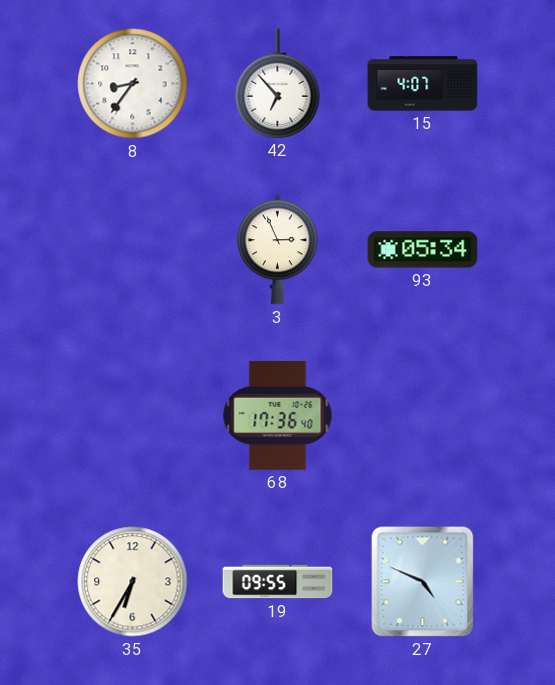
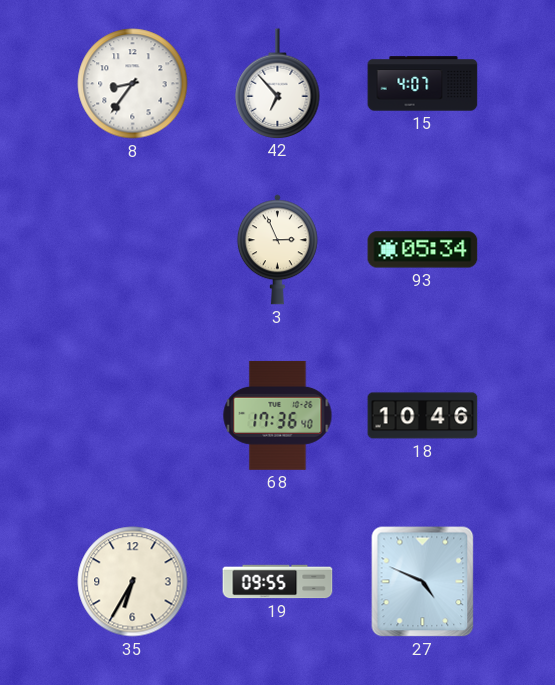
18: none -> 10:46
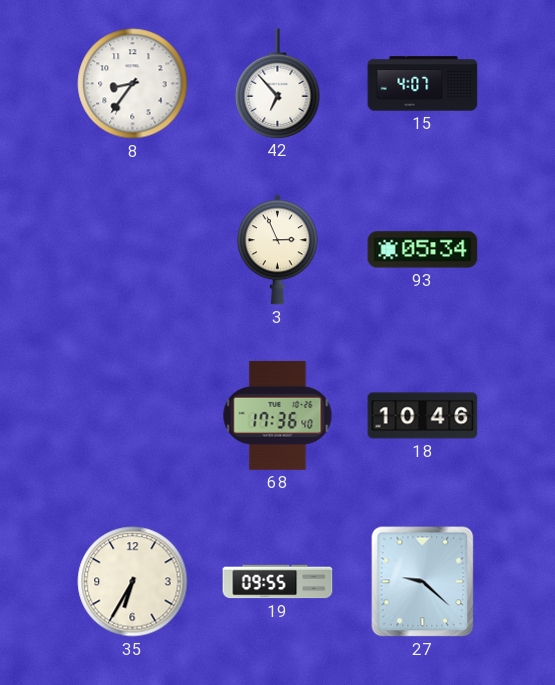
27: 4:49 -> 9:22
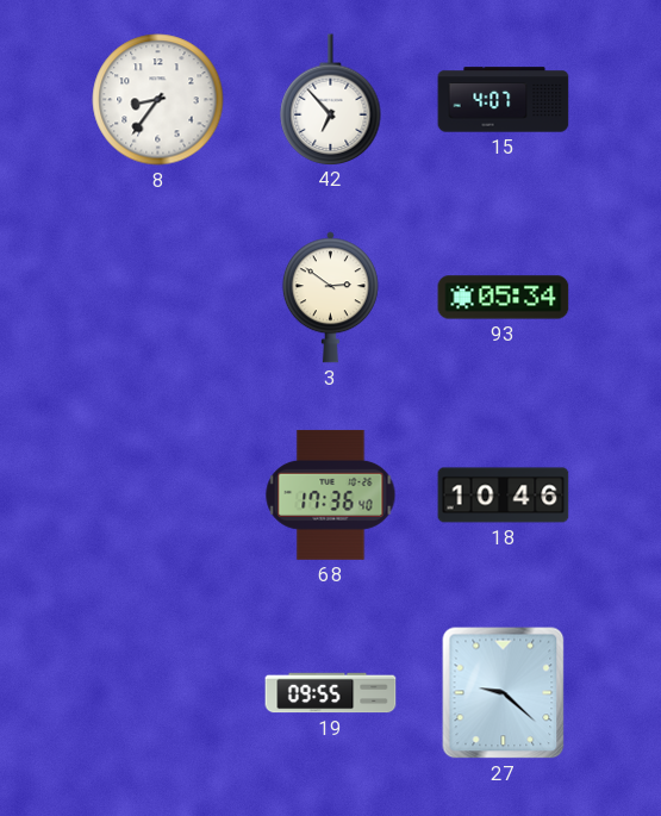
3: 2:56 -> 2:51
35: 6:35 -> none
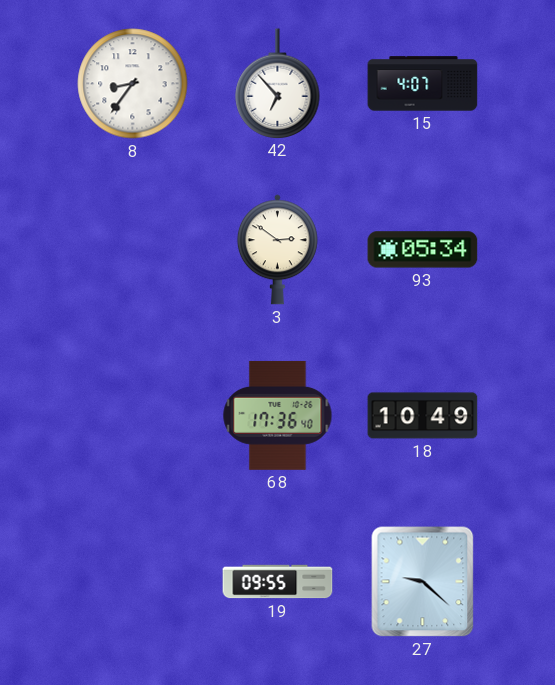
18: 10:46 -> 10:49
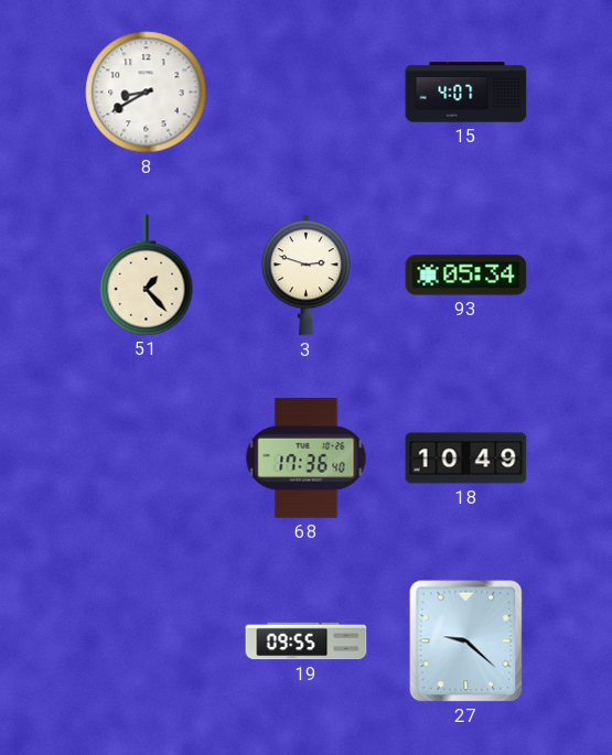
8: 8:36 -> 8:40
42: 6:53 -> none
51: none -> 1:23
3: 2:51 -> 2:48
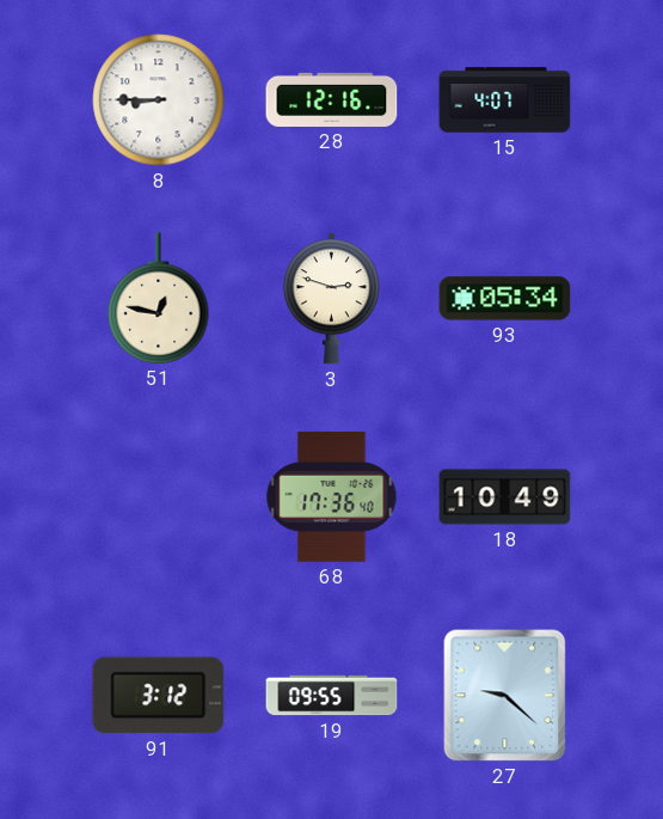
8: 8:40 -> 8:45
28: none -> 12:16
51: 1:23 -> 12:47
91: none -> 3:12
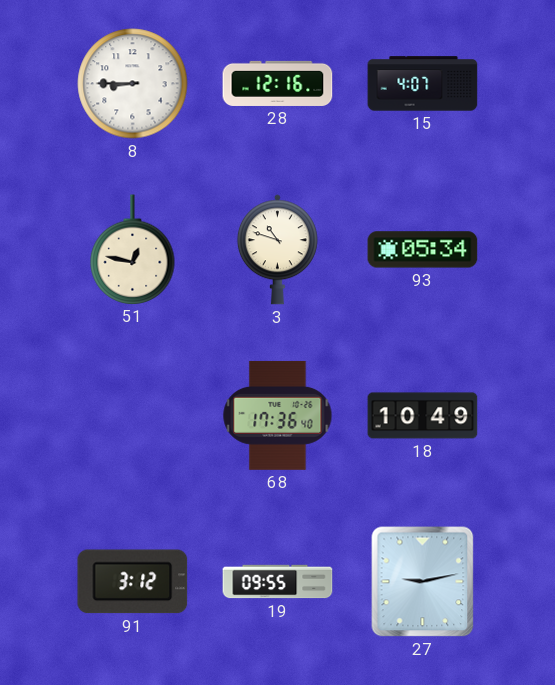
3: 2:48 -> 10:48
27: 9:22 -> 9:13
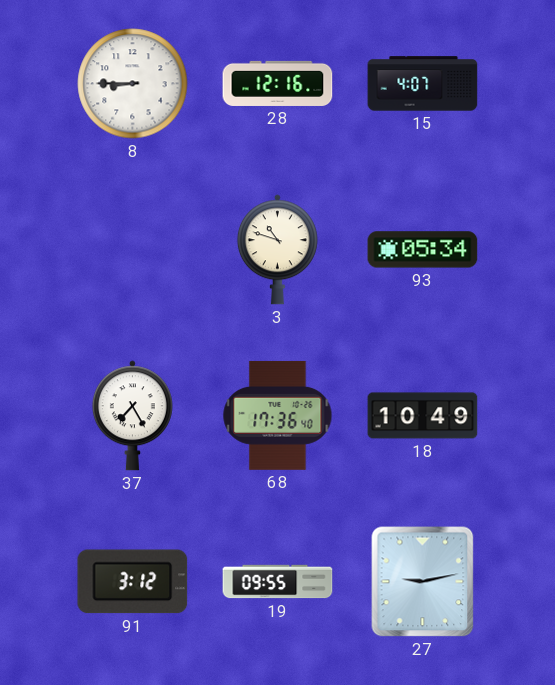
51: 12:47 -> none
37: none -> 7:25
